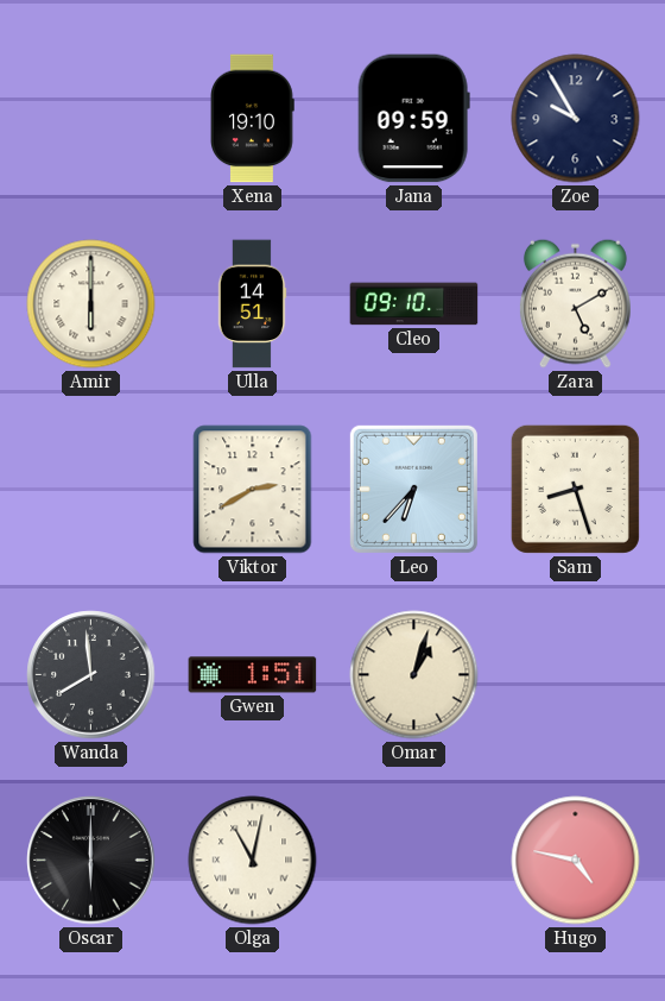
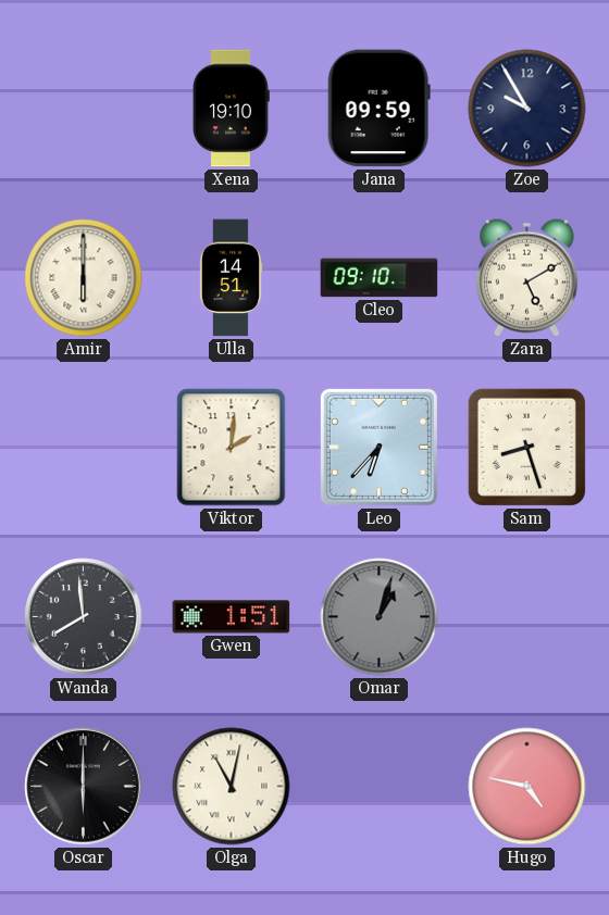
Viktor: 2:40 -> 2:01
Omar dial: cream -> grey
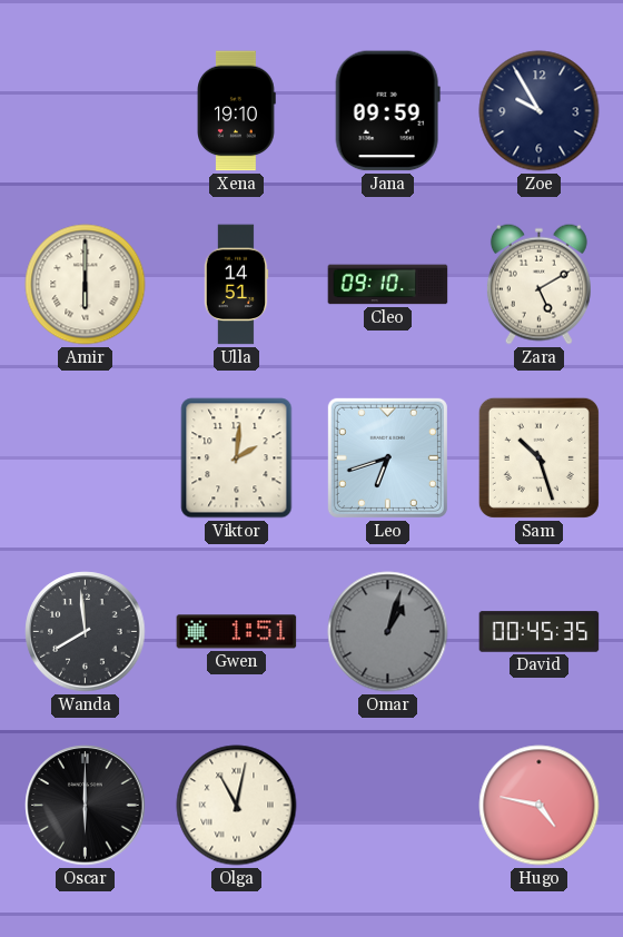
Leo: 6:37 -> 6:42
Sam: 8:27 -> 10:27
David: none -> 00:45
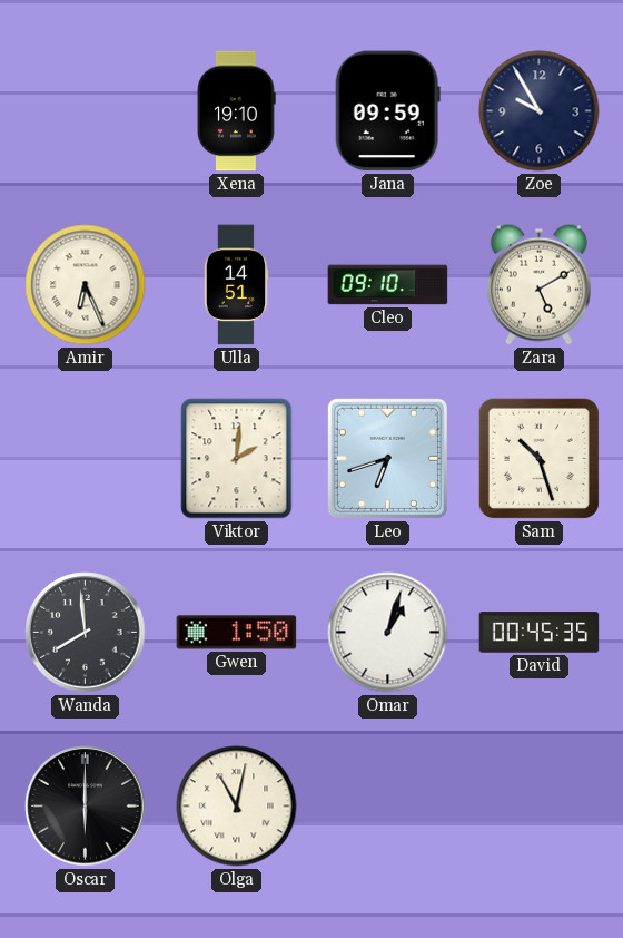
Amir: 6:00 -> 6:26
Gwen: 1:51 -> 1:50
Omar dial: grey -> white
Hugo: 4:47 -> none
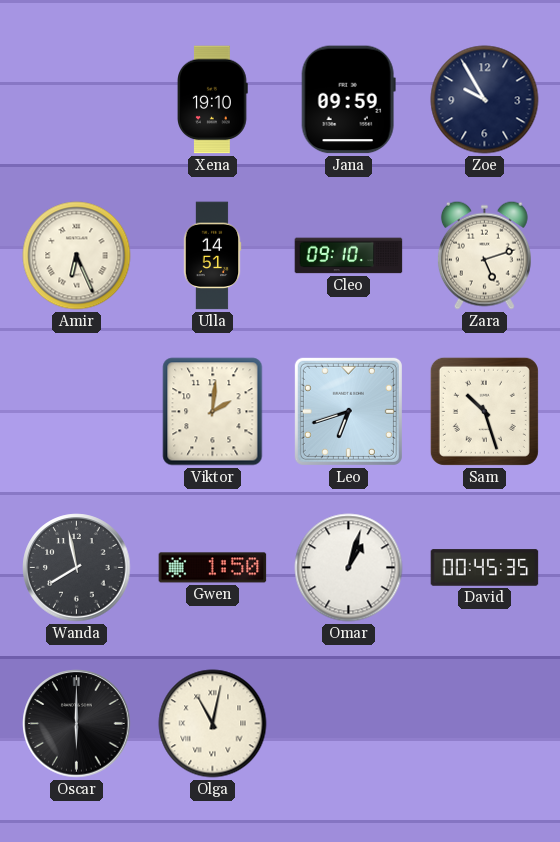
Zara: 5:10 -> 5:12
Wanda: 7:59 -> 7:58
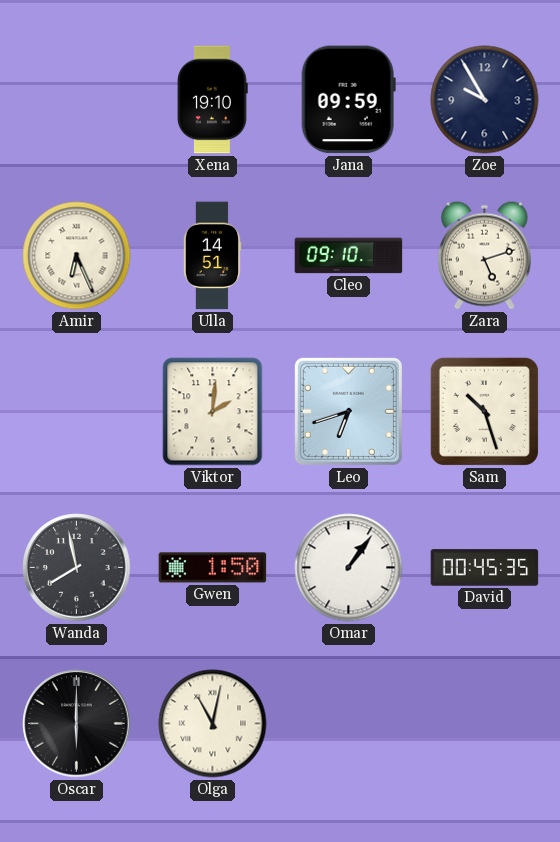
Omar: 1:03 -> 1:06
